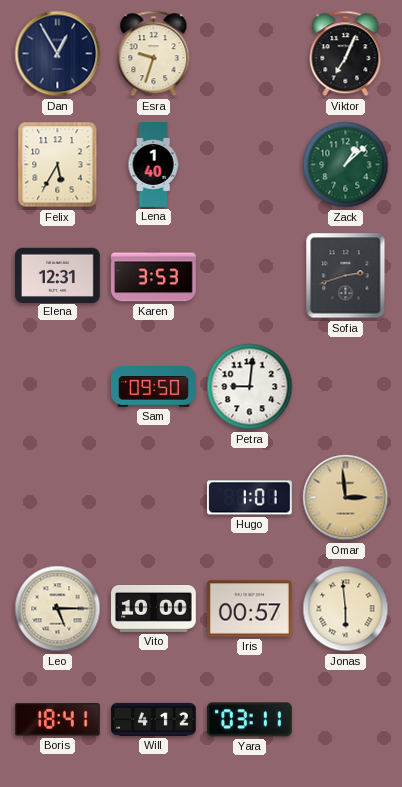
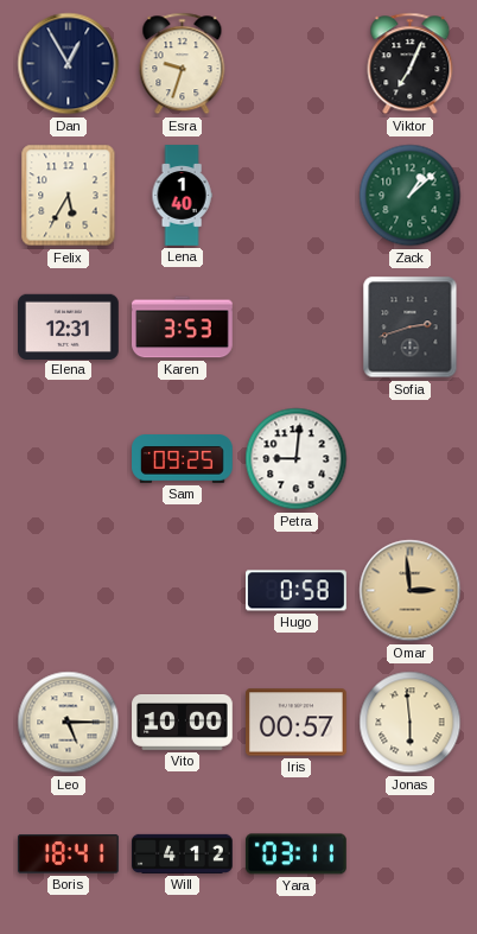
Sam: 09:50 -> 09:25
Hugo: 1:01 -> 0:58
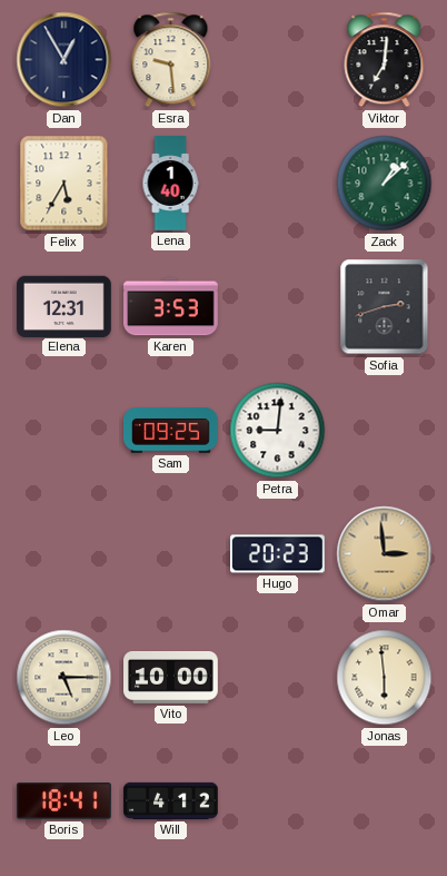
Esra: 9:33 -> 9:29
Viktor: 7:04 -> 7:01
Hugo: 0:58 -> 20:23
Iris: 00:57 -> none
Yara: 03:11 -> none
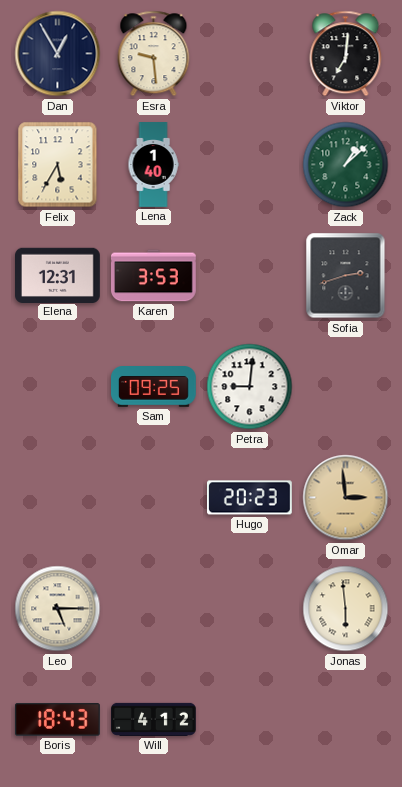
Vito: 10:00 -> none
Boris: 18:41 -> 18:43
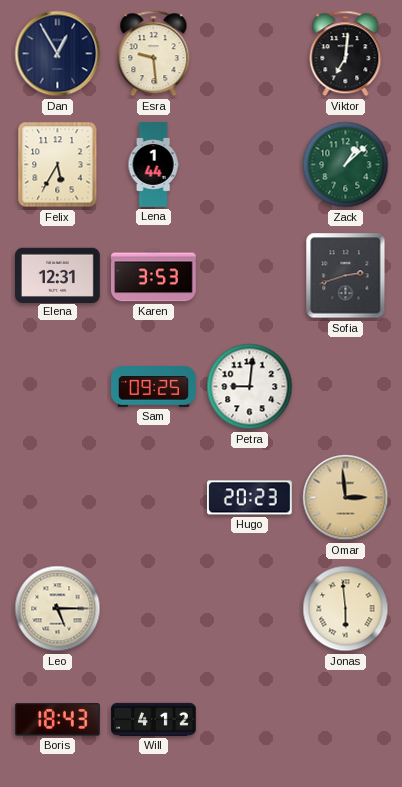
Lena: 1:40 -> 1:44
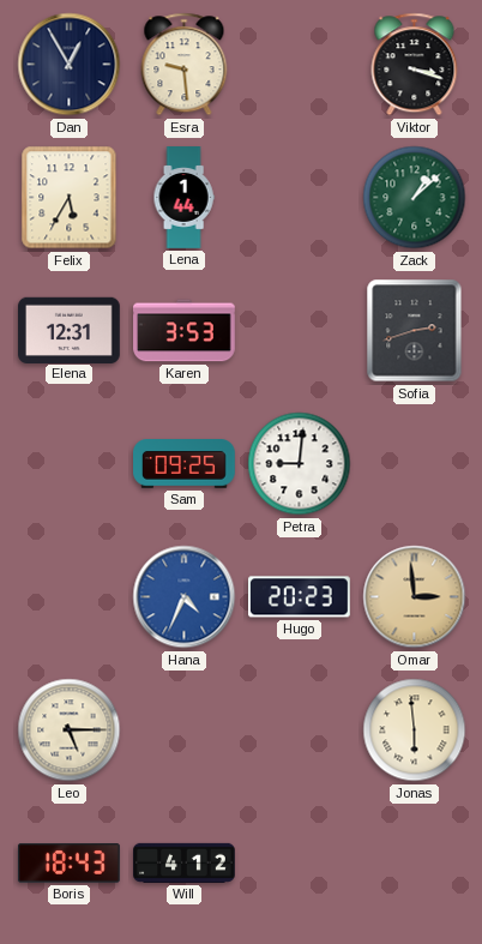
Viktor: 7:01 -> 3:18
Hana: none -> 4:34
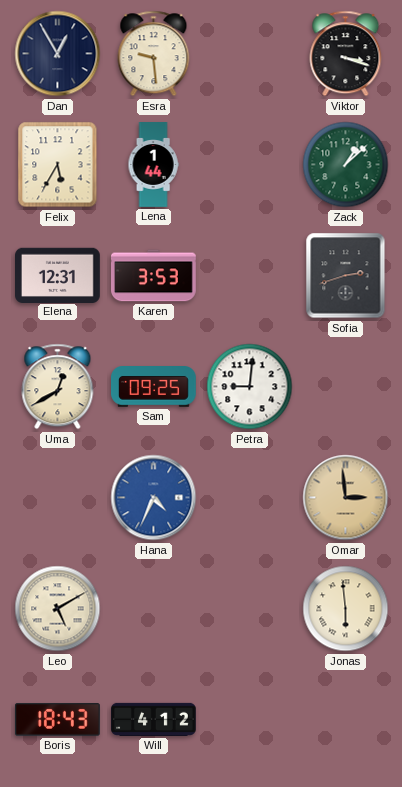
Uma: none -> 12:40
Hugo: 20:23 -> none
Leo: 5:15 -> 5:10
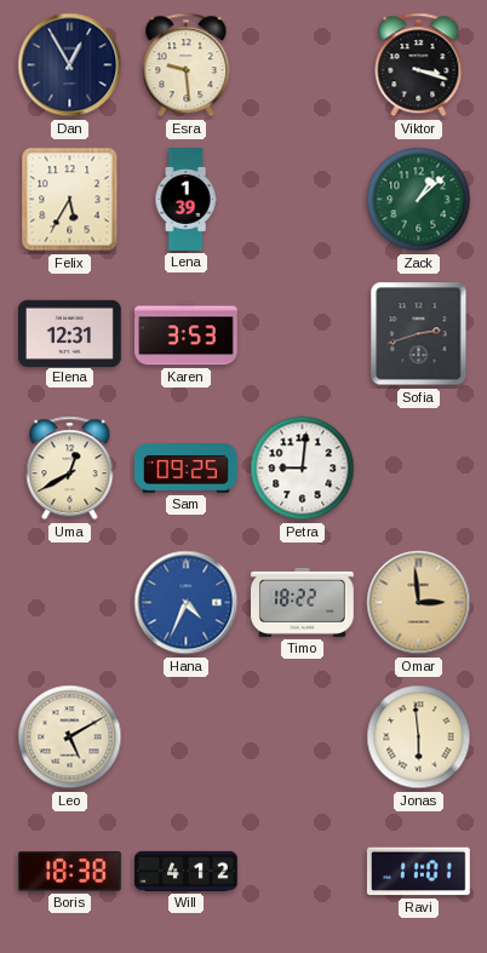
Lena: 1:44 -> 1:39
Timo: none -> 18:22
Boris: 18:43 -> 18:38
Ravi: none -> 11:01
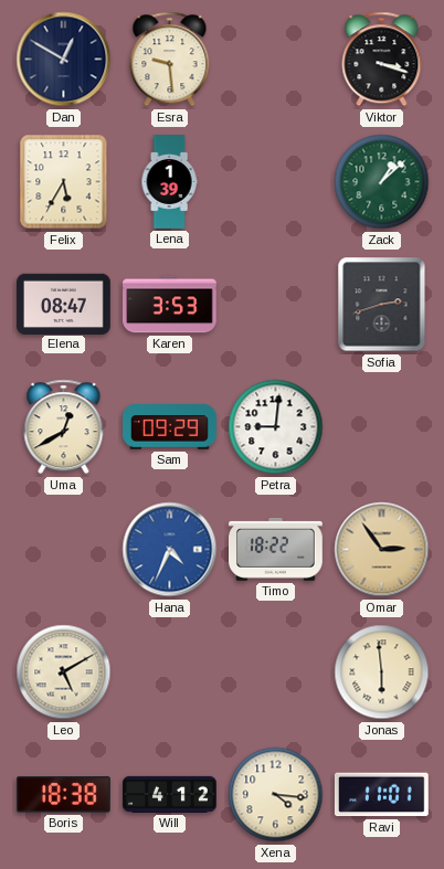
Dan: 12:55 -> 12:50
Elena: 12:31 -> 08:47
Sam: 09:25 -> 09:29
Omar: 2:59 -> 2:54
Xena: none -> 4:16
